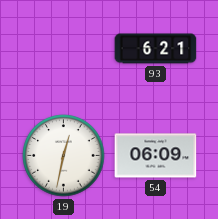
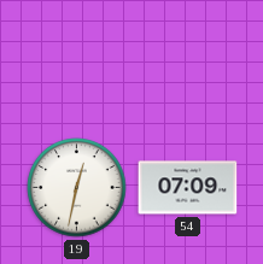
93: 6:21 -> none
54: 06:09 -> 07:09
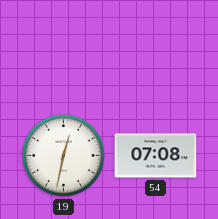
54: 07:09 -> 07:08
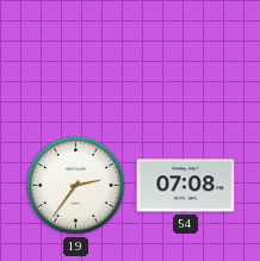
19: 12:32 -> 2:36
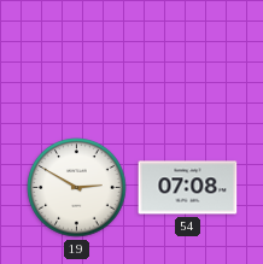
19: 2:36 -> 2:50
